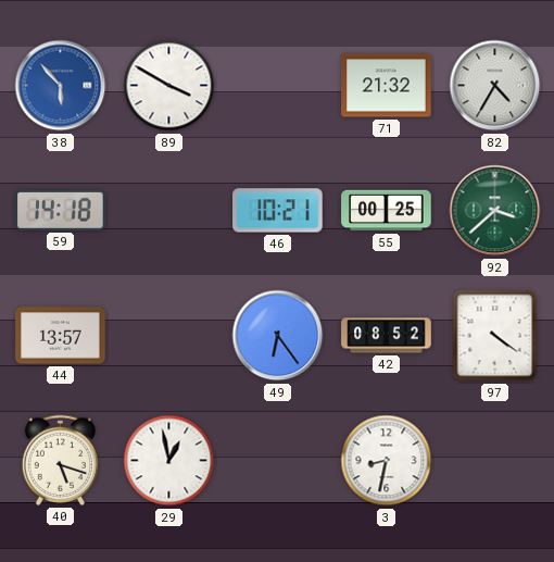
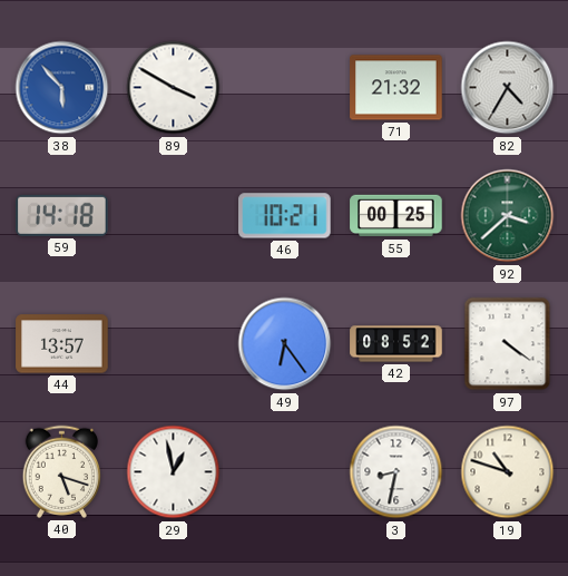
19: none -> 10:48
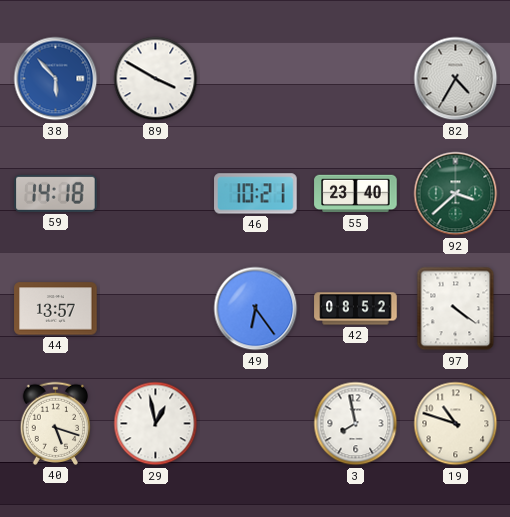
71: 21:32 -> none
55: 00:25 -> 23:40
3: 8:32 -> 7:58
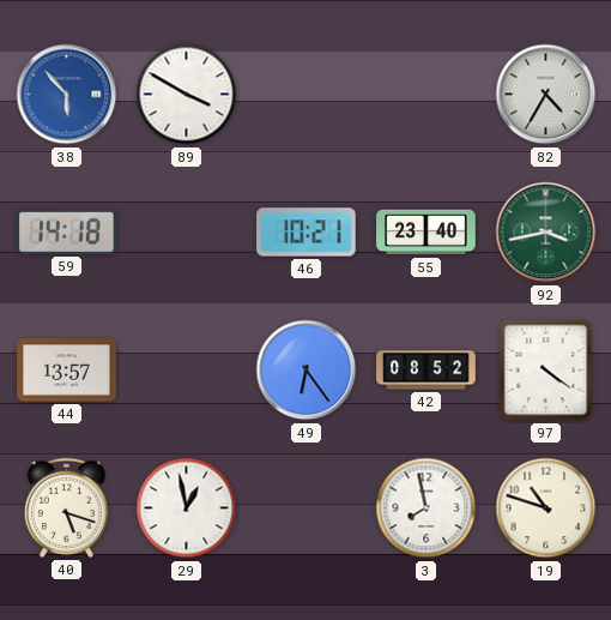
92: 3:38 -> 3:43
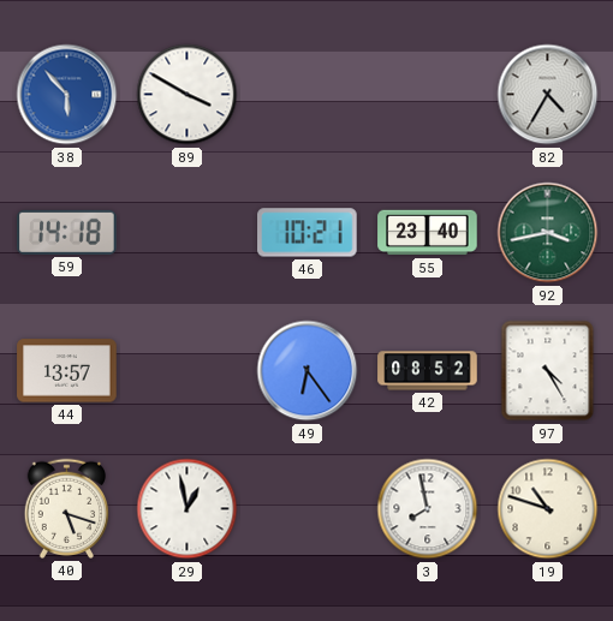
97: 4:21 -> 4:25
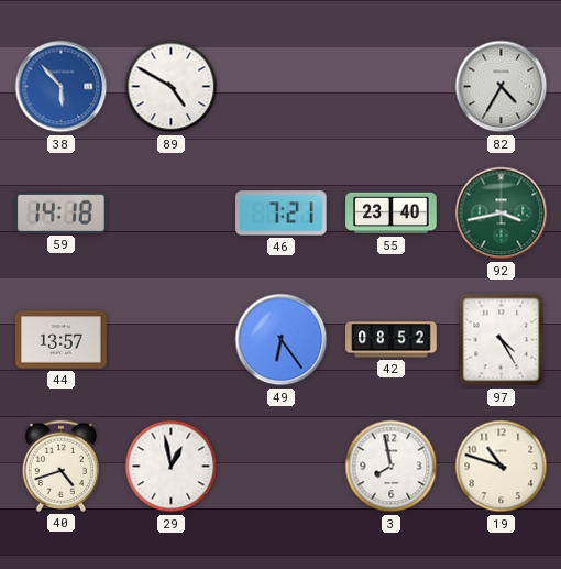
89: 3:50 -> 4:50
46: 10:21 -> 7:21
40: 5:18 -> 4:42
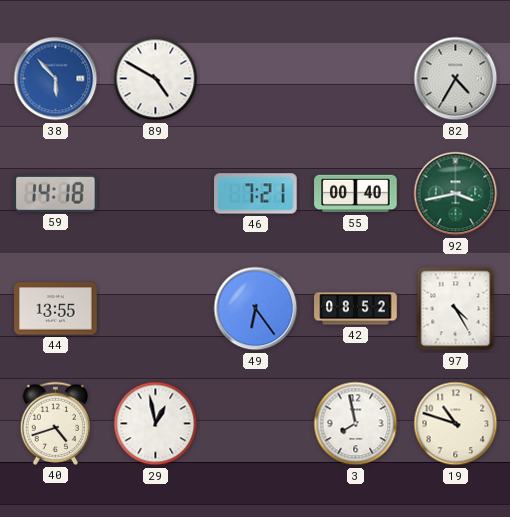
55: 23:40 -> 00:40
44: 13:57 -> 13:55
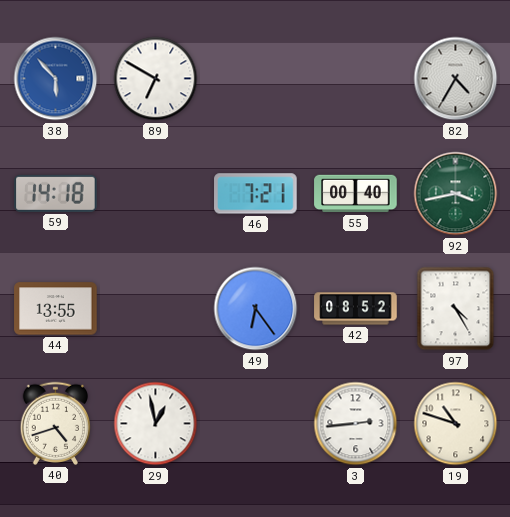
89: 4:50 -> 6:50
3: 7:58 -> 2:44
